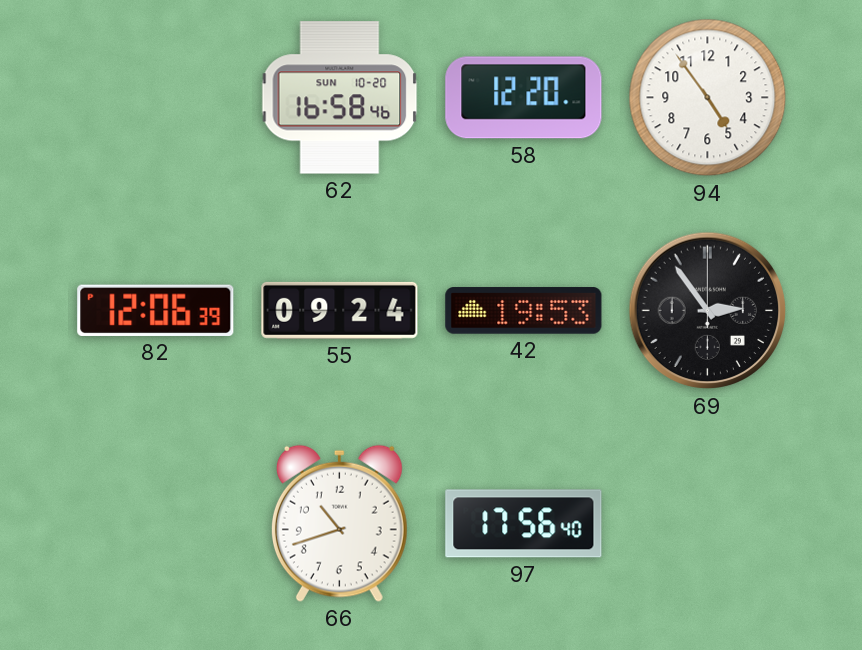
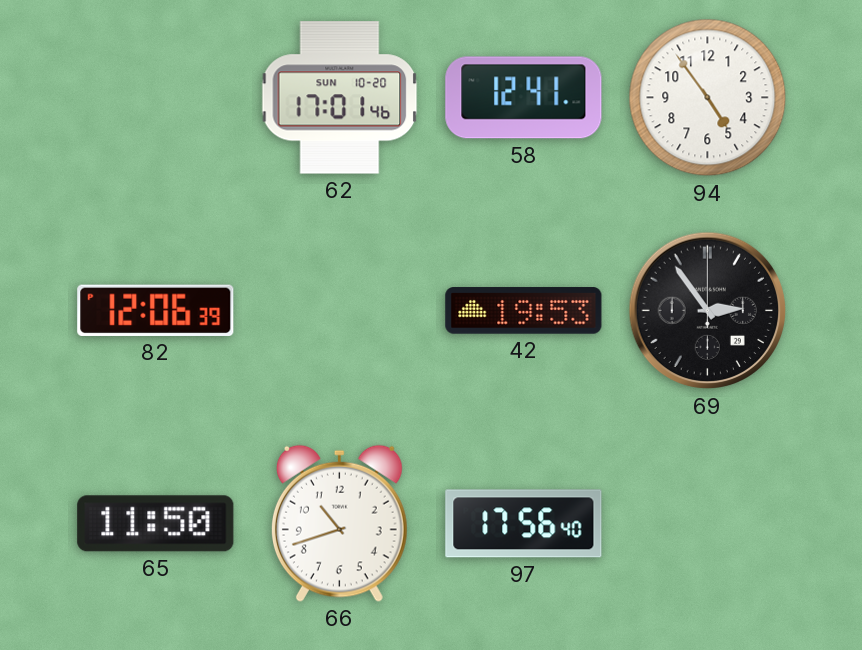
62: 16:58 -> 17:01
58: 12:20 -> 12:41
55: 09:24 -> none
65: none -> 11:50
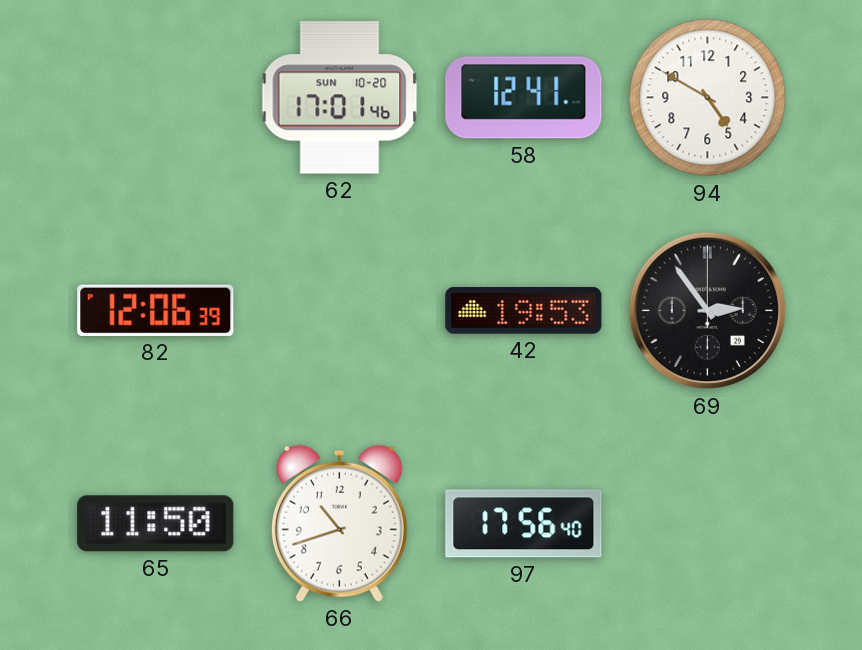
94: 4:54 -> 4:50
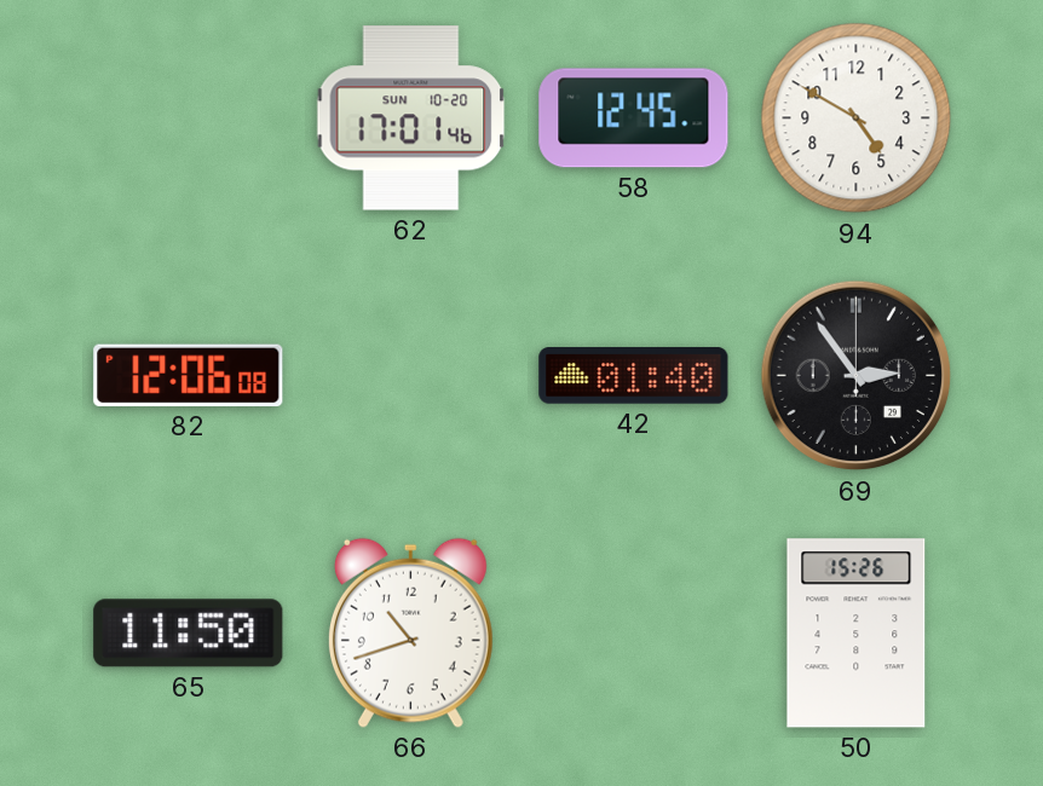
58: 12:41 -> 12:45
82: 12:06:39 -> 12:06:08
42: 19:53 -> 01:40
97: 17:56 -> none
50: none -> 15:26
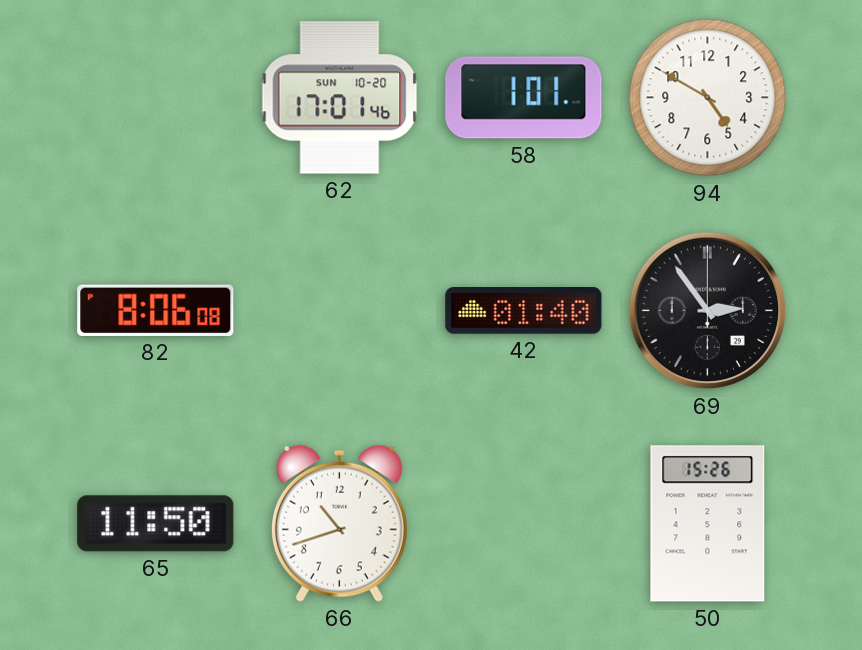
58: 12:45 -> 1:01
82: 12:06 -> 8:06
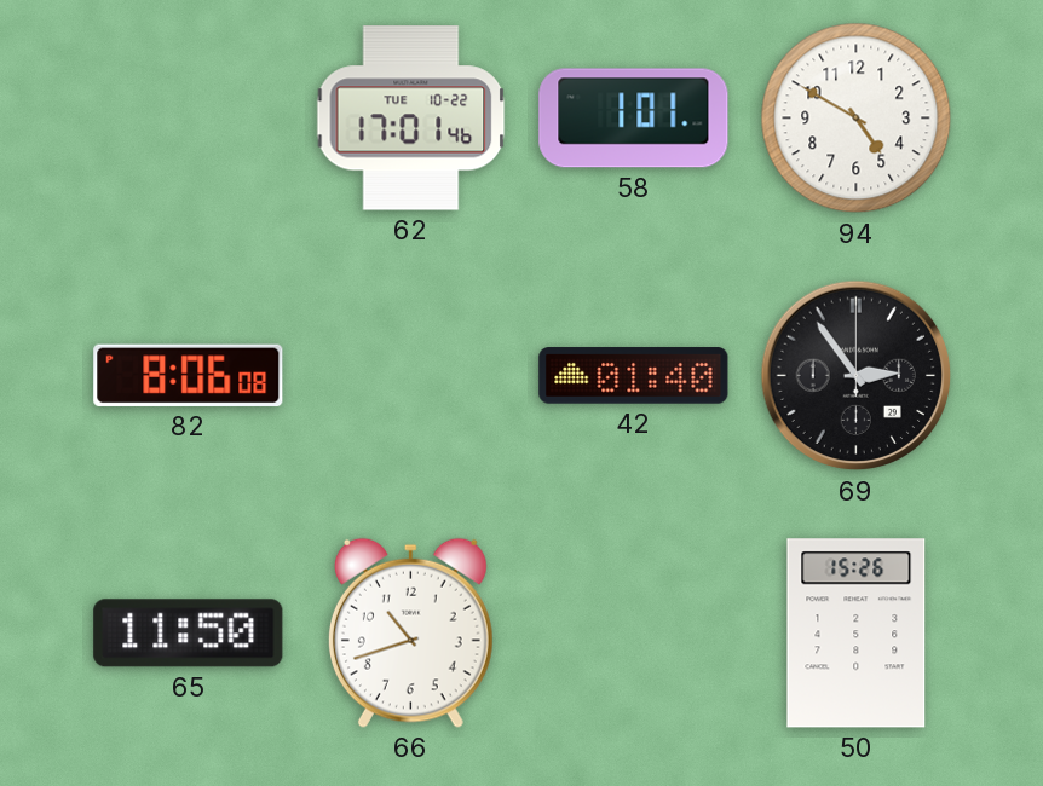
62 date: SUN 10-20 -> TUE 10-22
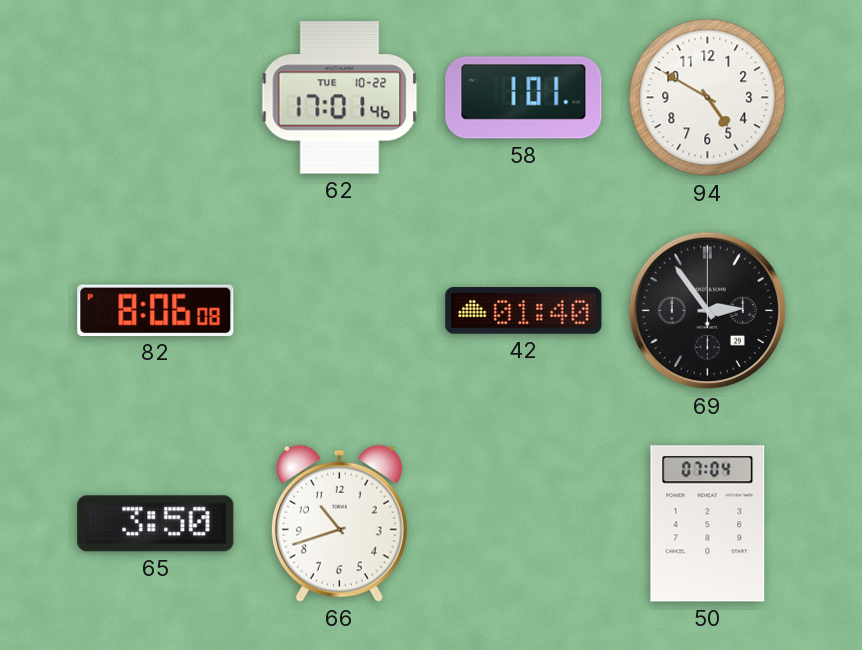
65: 11:50 -> 3:50
50: 15:26 -> 07:04
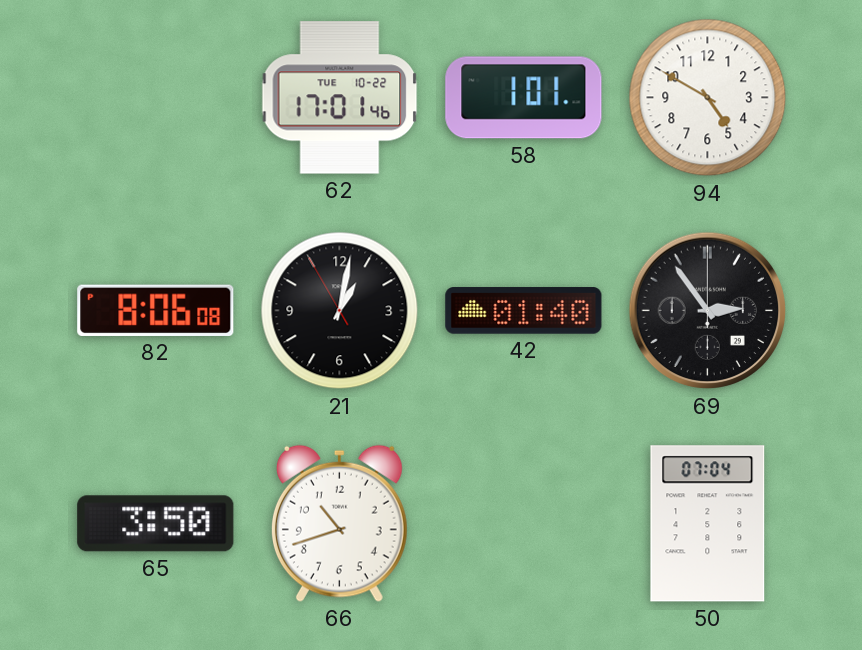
21: none -> 1:01
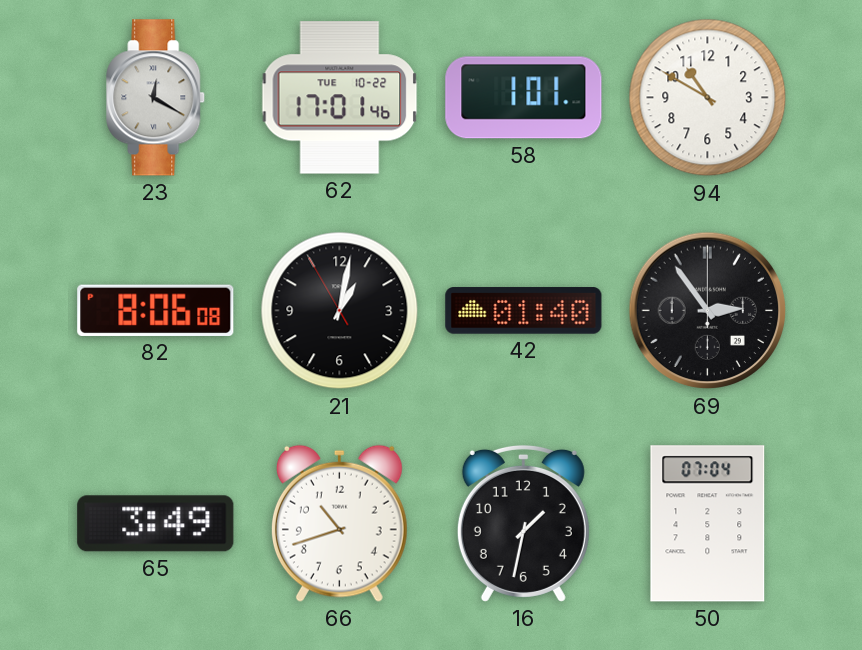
23: none -> 12:20
94: 4:50 -> 10:50
65: 3:50 -> 3:49
16: none -> 1:32
